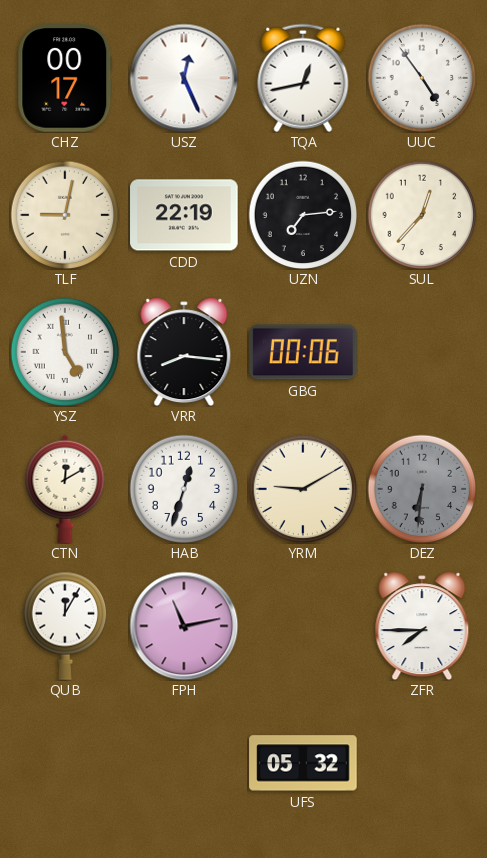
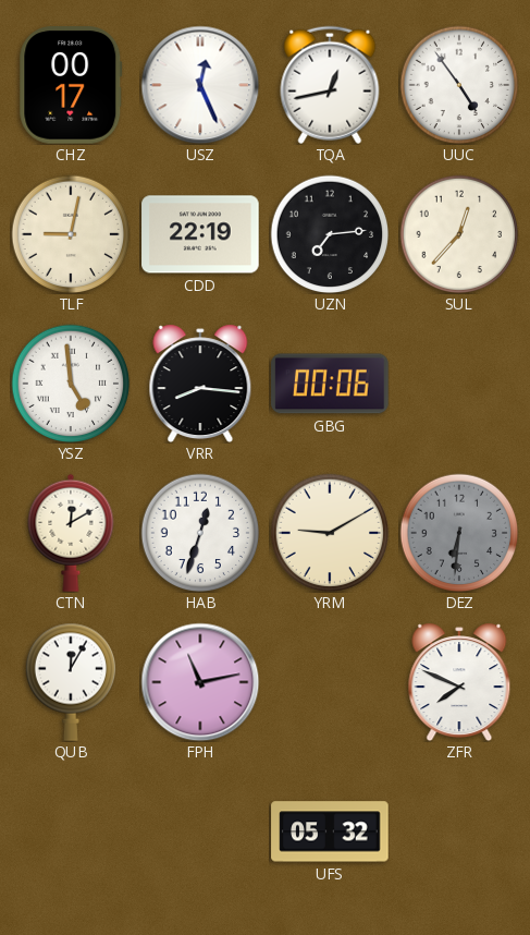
ZFR: 7:45 -> 7:49
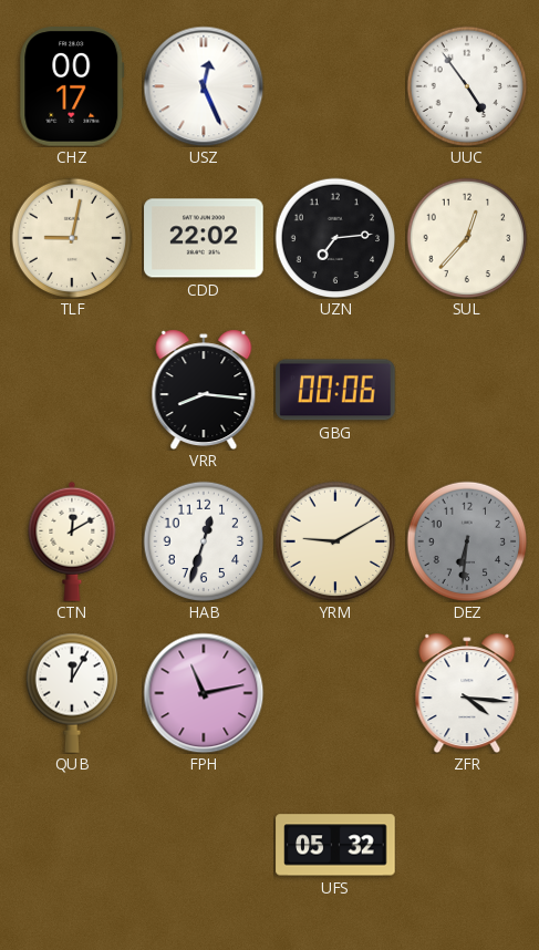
TQA: 12:43 -> none
CDD: 22:19 -> 22:02
YSZ: 4:59 -> none
ZFR: 7:49 -> 4:16
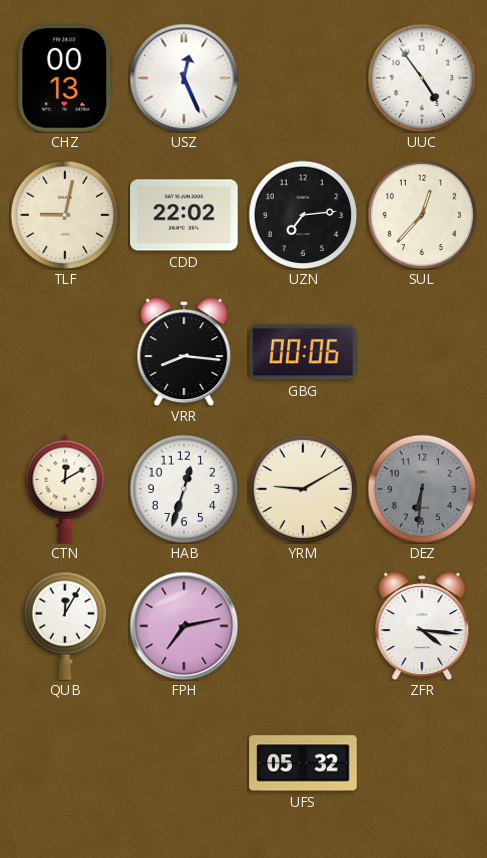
CHZ: 00:17 -> 00:13
FPH: 11:13 -> 7:13
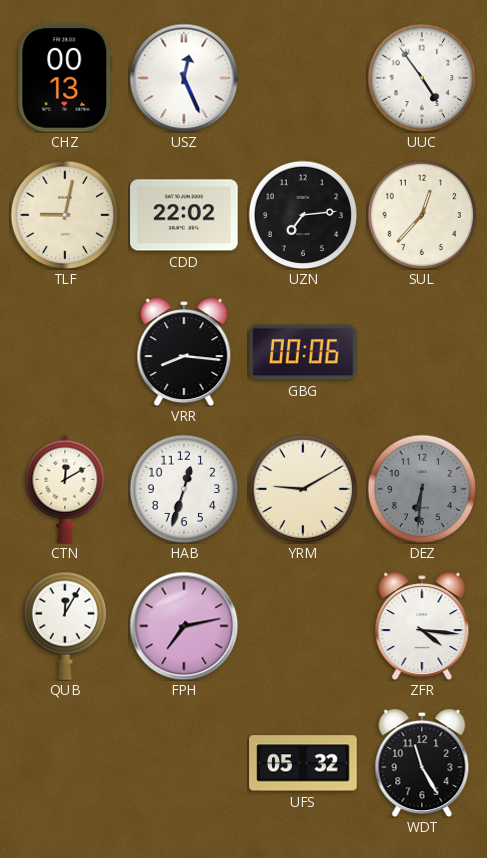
WDT: none -> 11:25
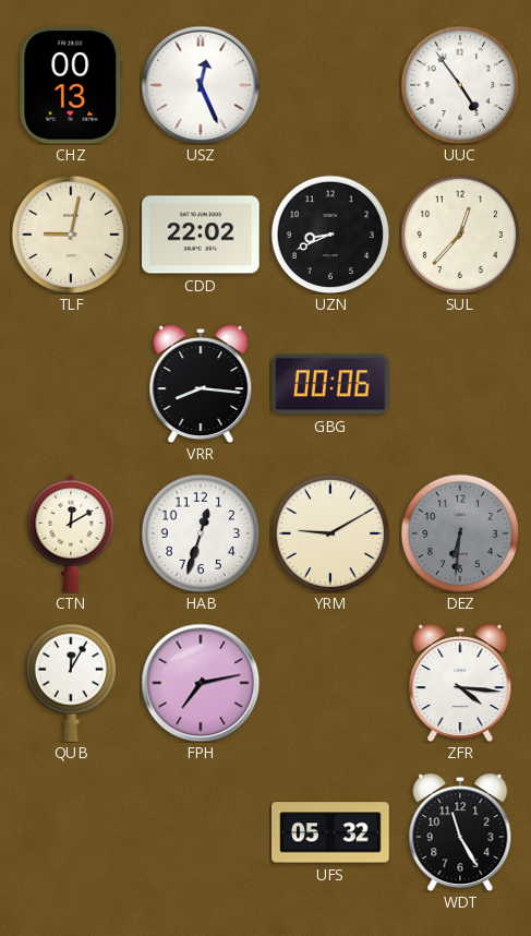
UZN: 7:14 -> 8:41
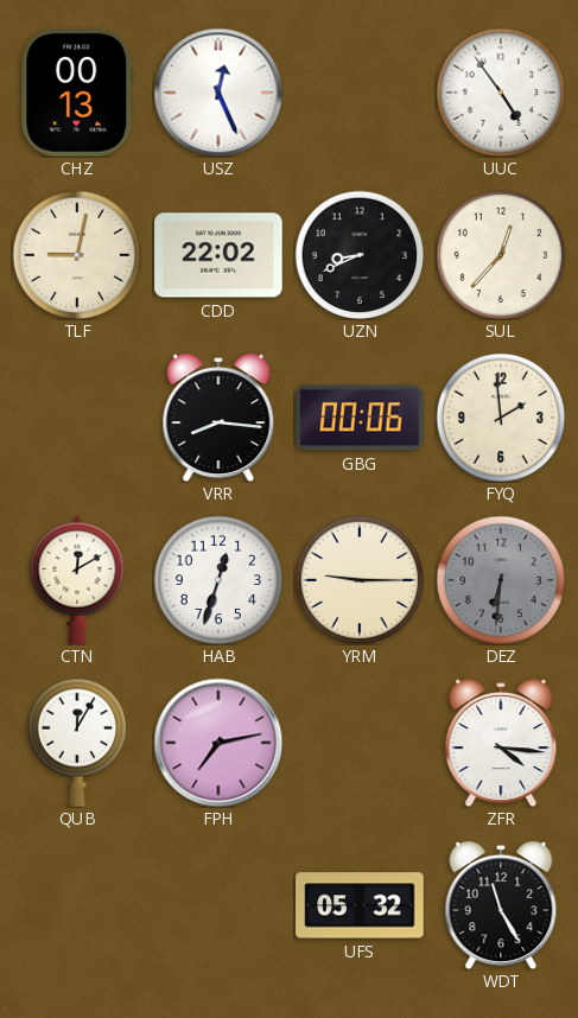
FYQ: none -> 1:59
YRM: 9:10 -> 9:15
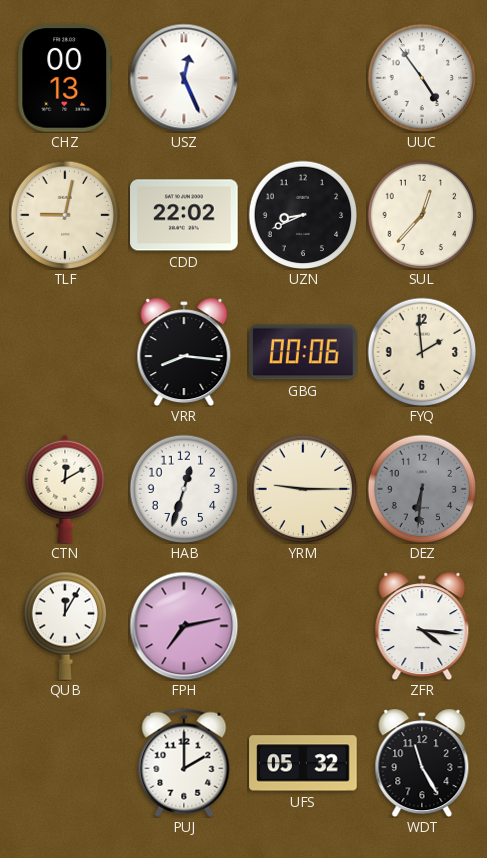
PUJ: none -> 2:00
